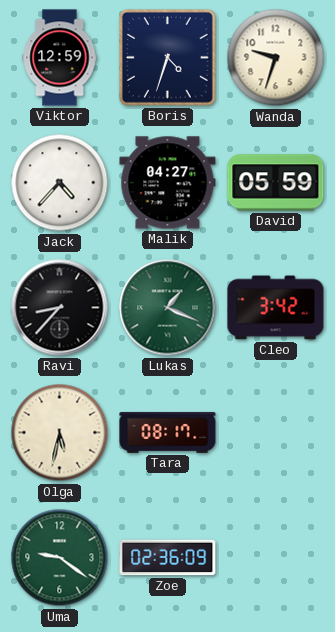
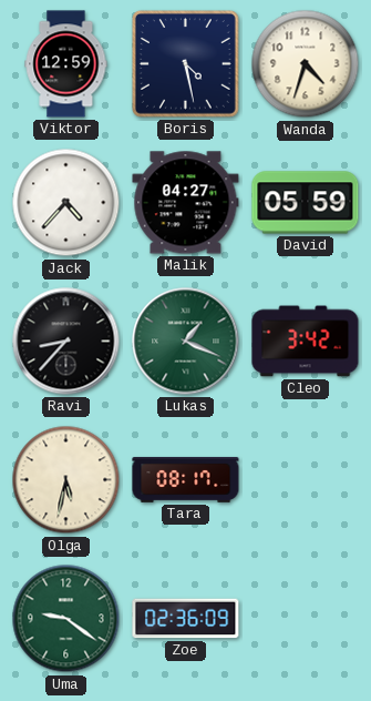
Boris: 4:33 -> 4:28
Wanda: 9:33 -> 4:33
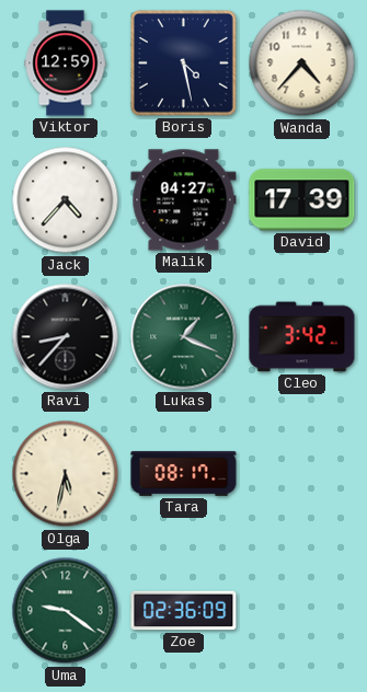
Wanda: 4:33 -> 4:37
David: 05:59 -> 17:39
